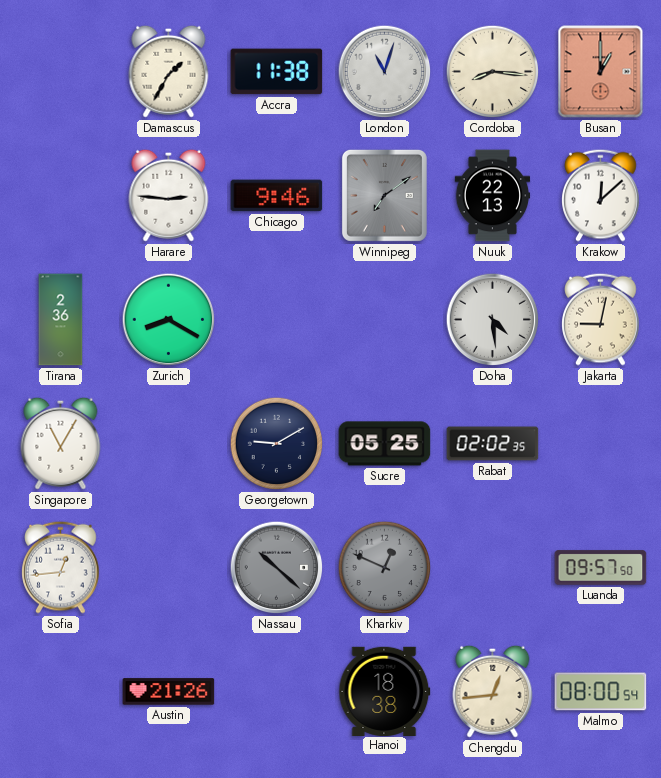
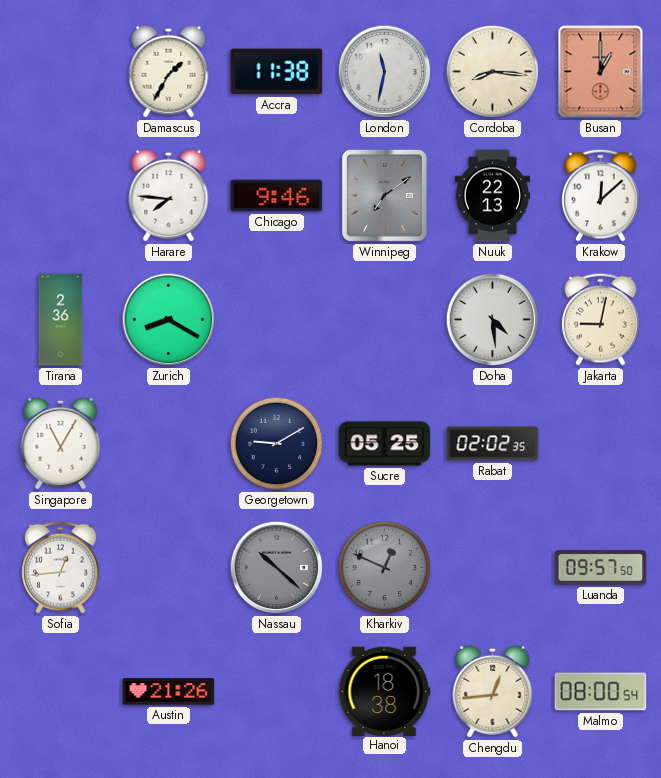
London: 11:03 -> 11:32
Harare: 2:46 -> 7:46
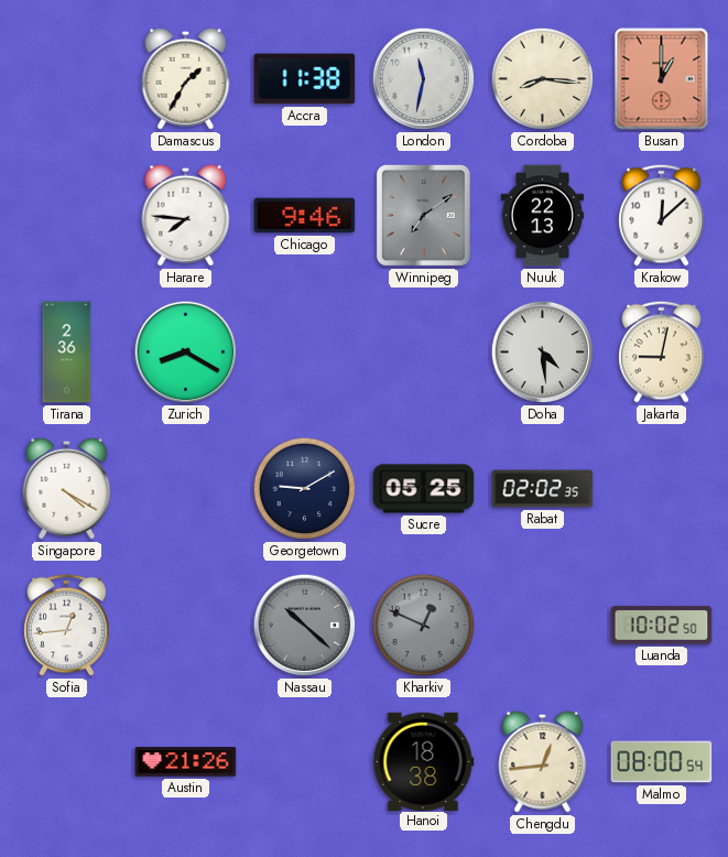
Singapore: 11:05 -> 4:20
Luanda: 09:57 -> 10:02
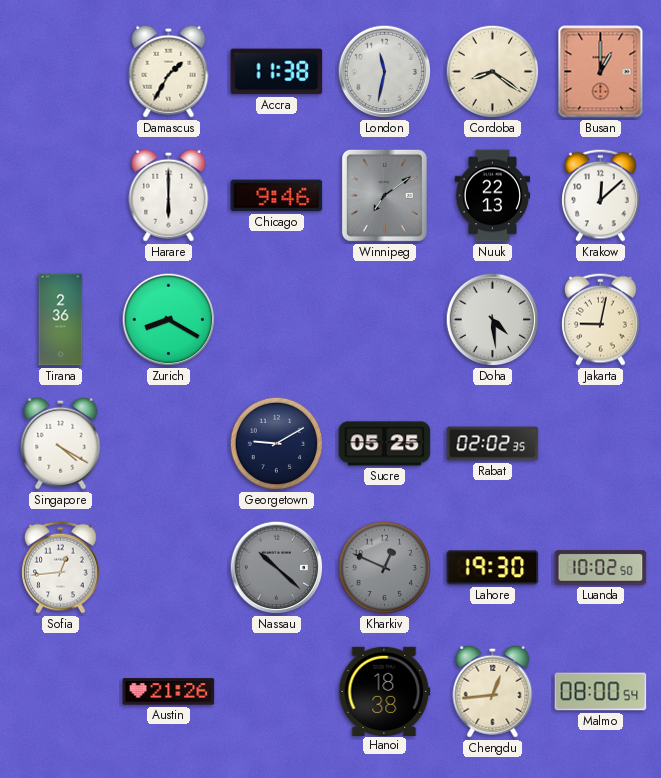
Cordoba: 8:16 -> 8:21
Harare: 7:46 -> 6:00
Lahore: none -> 19:30
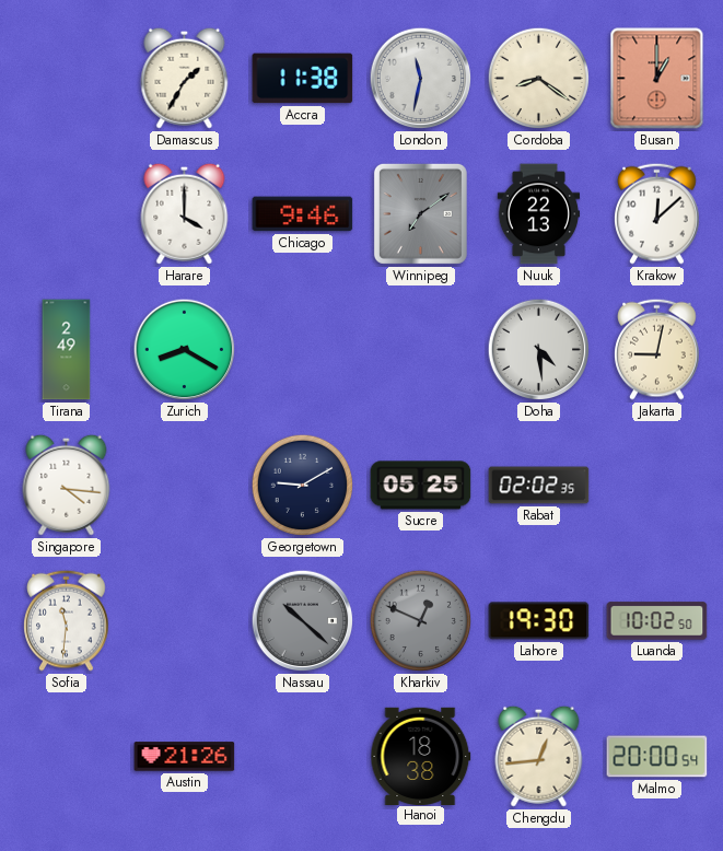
Harare: 6:00 -> 4:00
Tirana: 2:36 -> 2:49
Singapore: 4:20 -> 4:16
Sofia: 12:44 -> 11:31
Malmo: 08:00 -> 20:00
